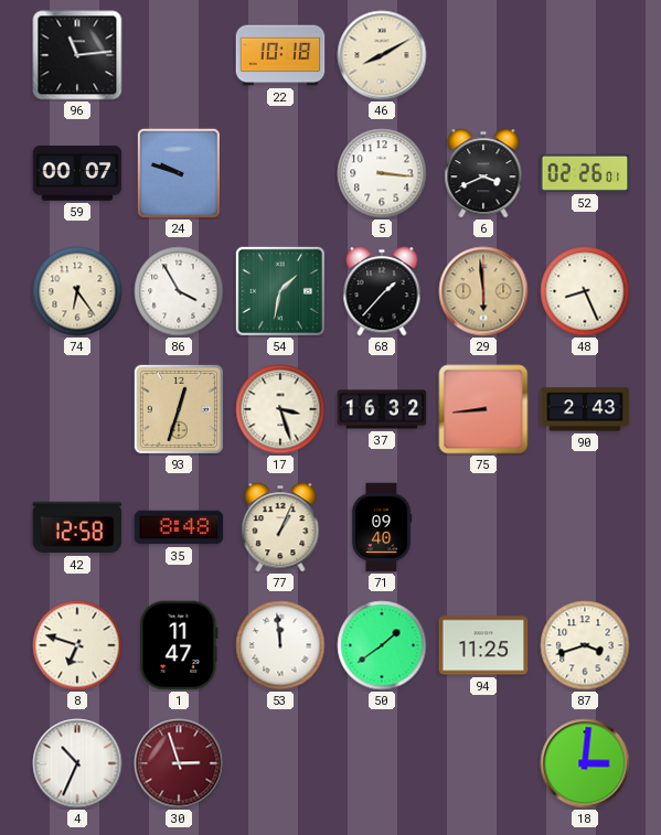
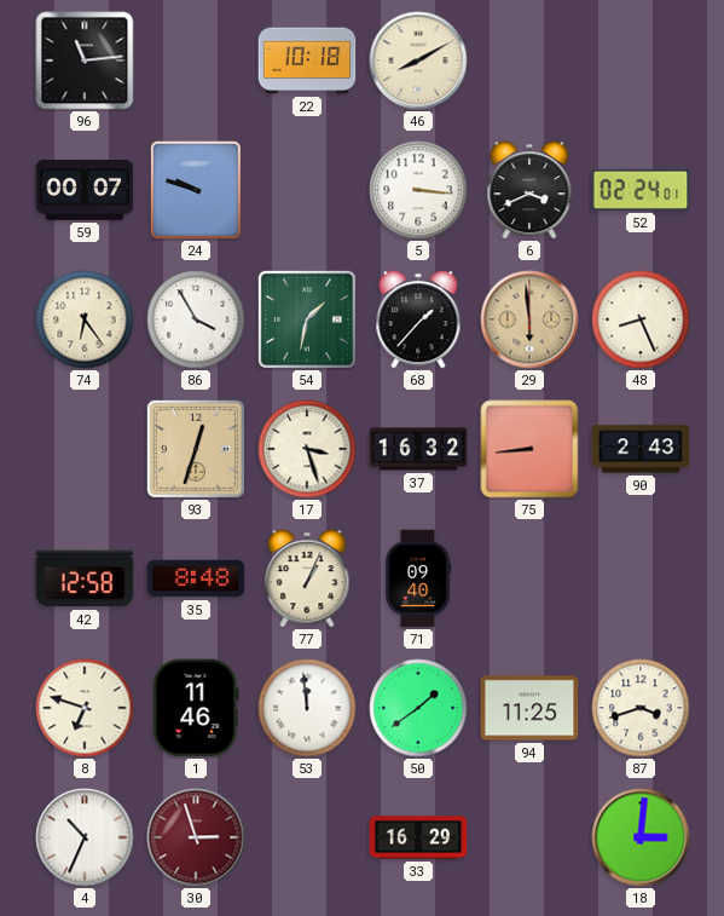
52: 02:26 -> 02:24
1: 11:47 -> 11:46
33: none -> 16:29
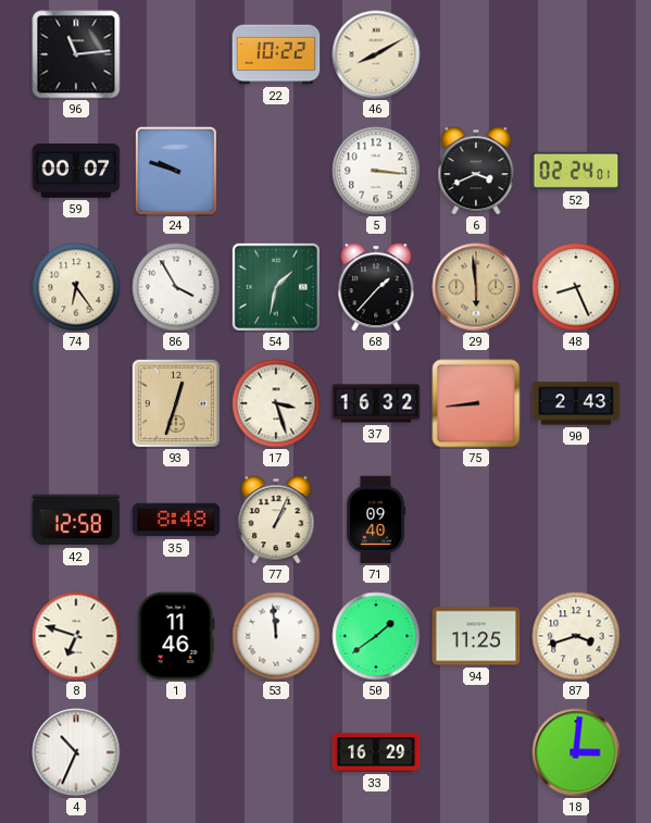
22: 10:18 -> 10:22
30: 2:57 -> none
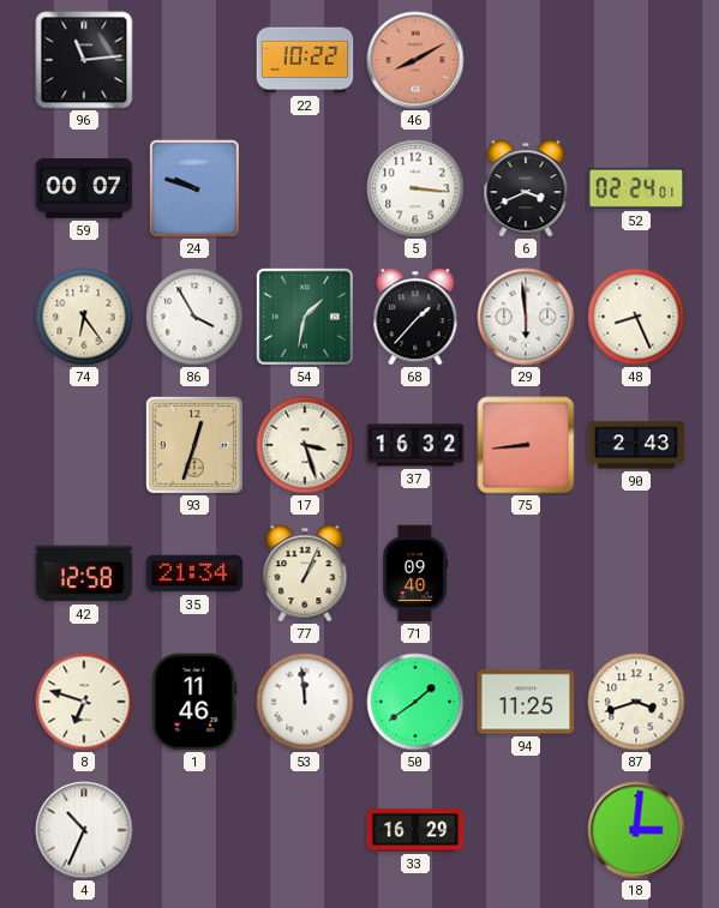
46 dial: cream -> salmon
29 dial: champagne -> white
35: 8:48 -> 21:34
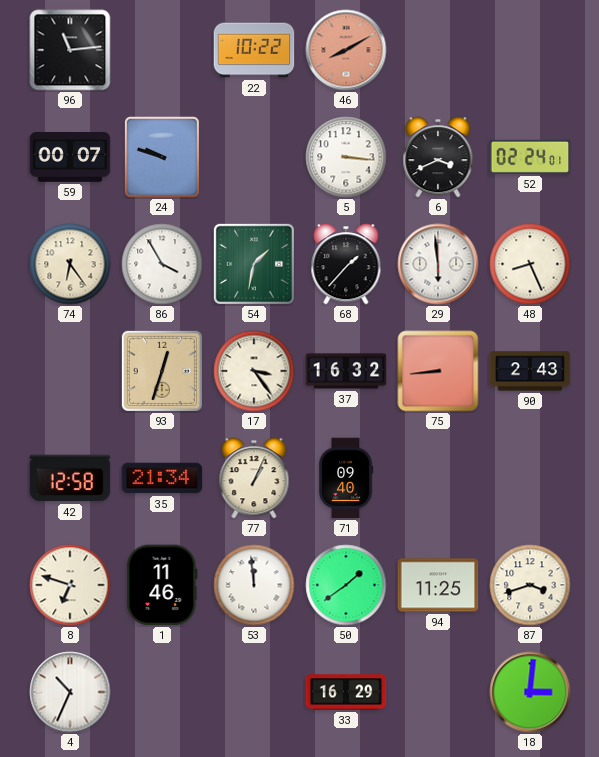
17: 3:27 -> 3:24
